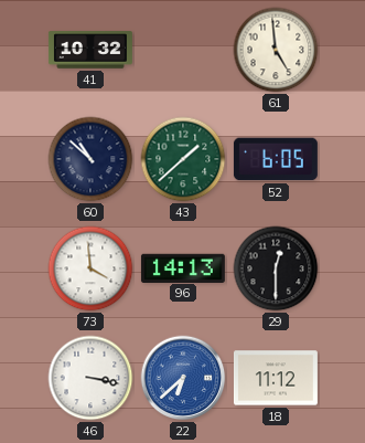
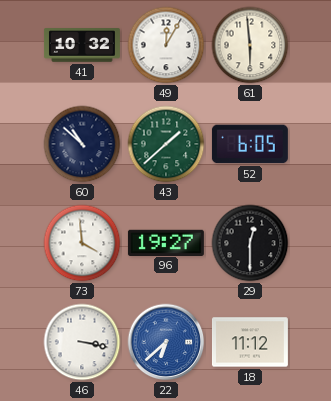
49: none -> 12:05
61: 4:59 -> 5:59
96: 14:13 -> 19:27
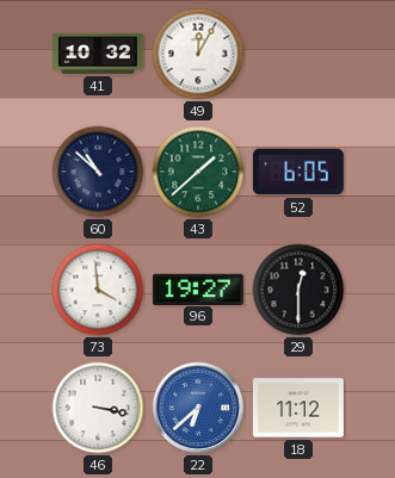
61: 5:59 -> none
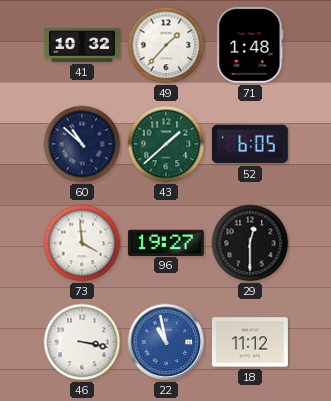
49: 12:05 -> 1:37
71: none -> 1:48
22: 6:38 -> 10:58
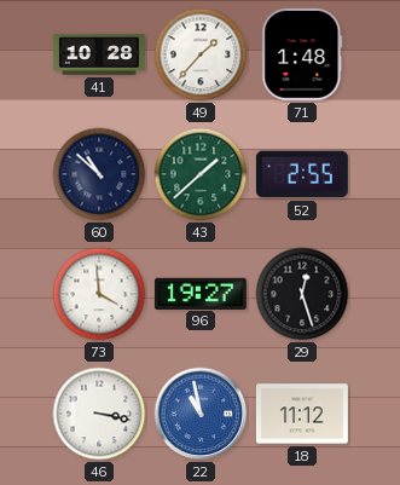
41: 10:32 -> 10:28
52: 6:05 -> 2:55
29: 12:30 -> 12:27
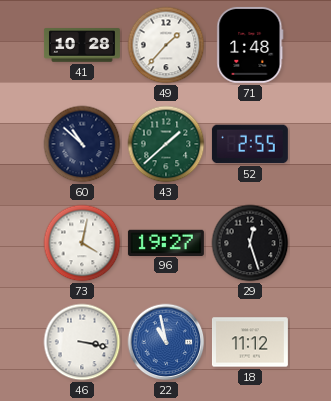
73: 3:59 -> 4:02
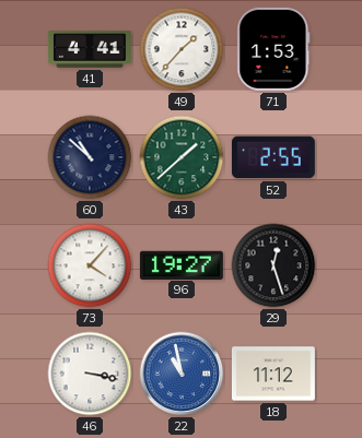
41: 10:28 -> 4:41
71: 1:48 -> 1:53
73: 4:02 -> 4:07
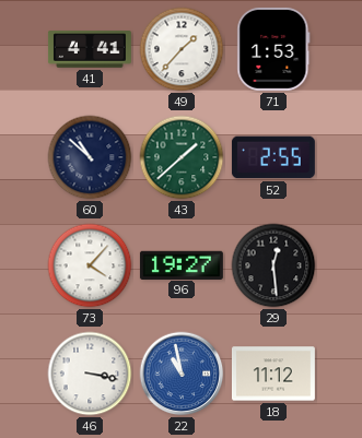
29: 12:27 -> 12:29
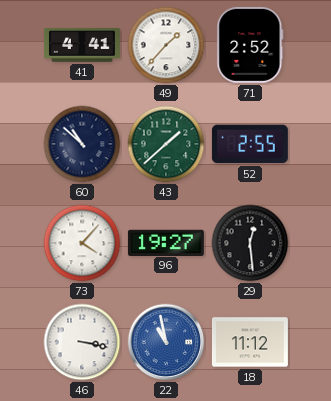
71: 1:53 -> 2:52
